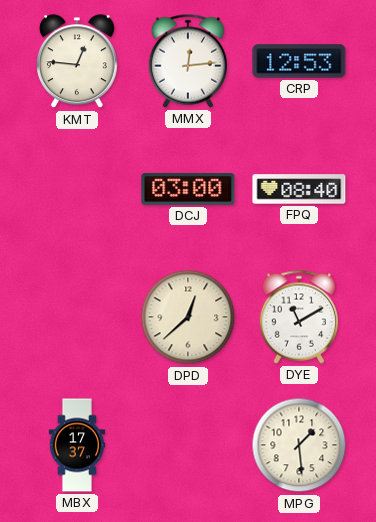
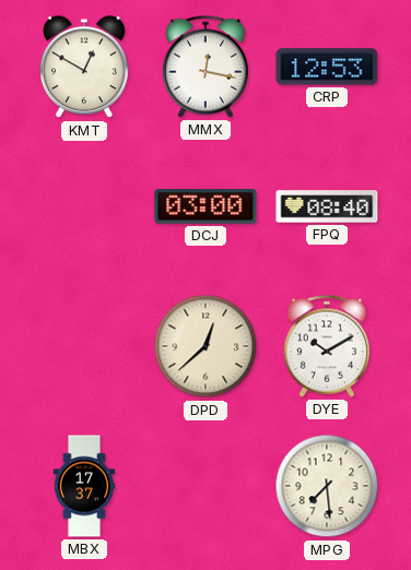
KMT: 12:46 -> 12:50
MMX: 12:14 -> 12:17
DYE: 11:10 -> 10:10
MPG: 1:29 -> 7:29
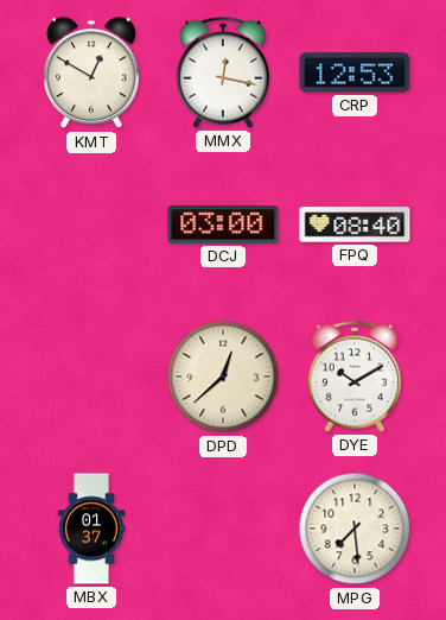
MBX: 17:37 -> 01:37
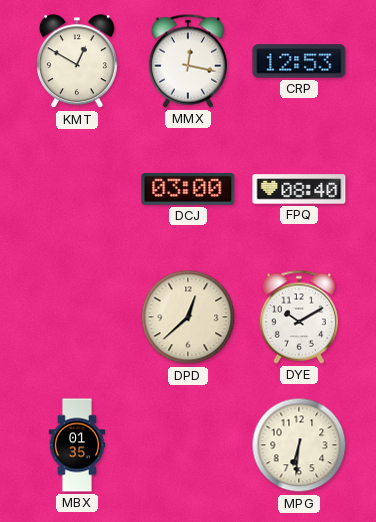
MBX: 01:37 -> 01:35
MPG: 7:29 -> 6:31
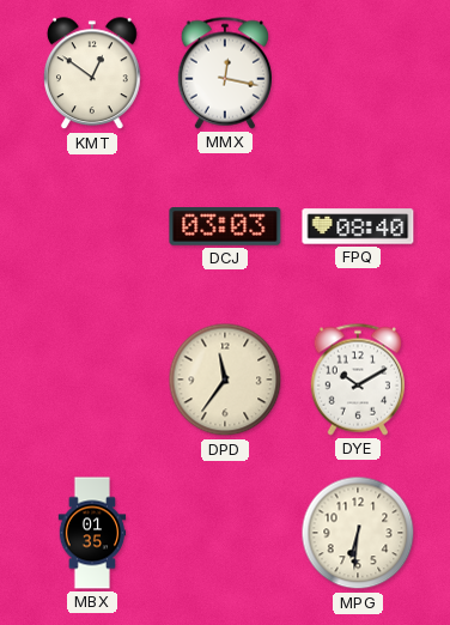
KMT: 12:50 -> 12:51
CRP: 12:53 -> none
DCJ: 03:00 -> 03:03
DPD: 12:38 -> 11:36
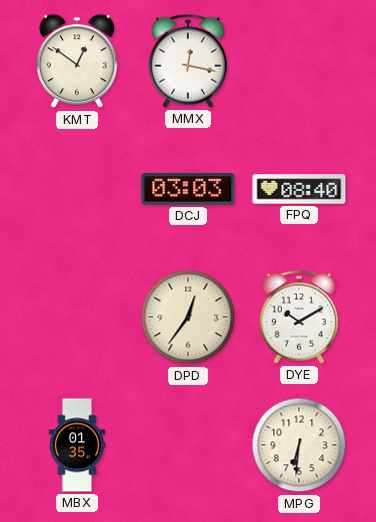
DPD: 11:36 -> 12:36
